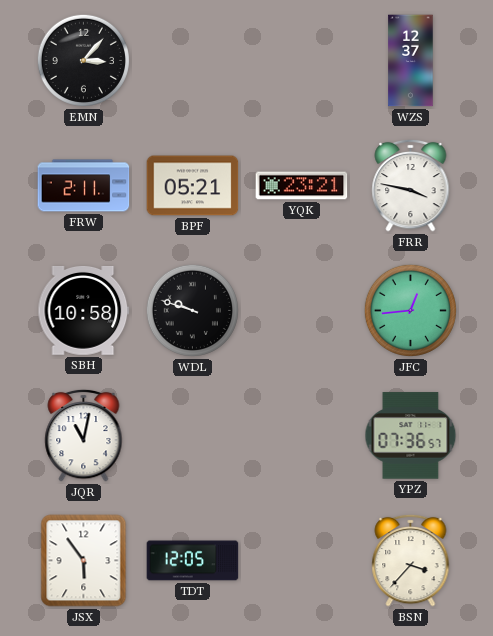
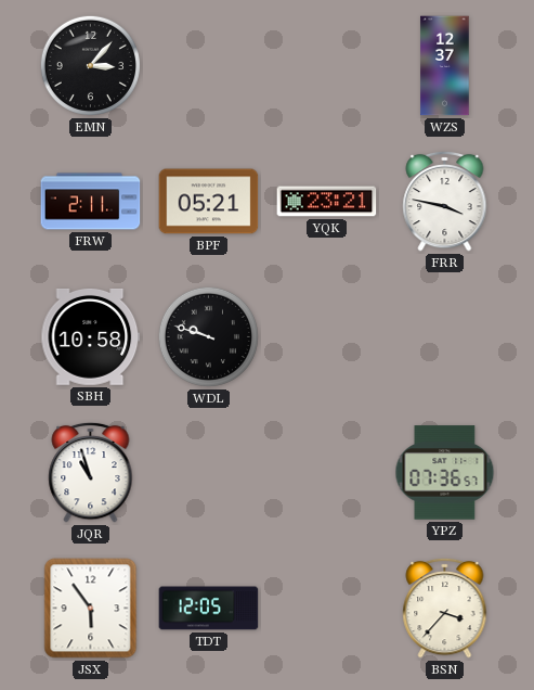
JFC: 12:44 -> none
JQR: 11:02 -> 10:57
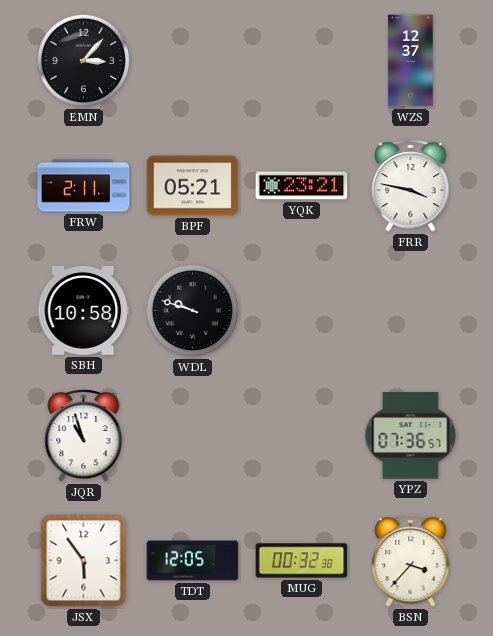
MUG: none -> 00:32
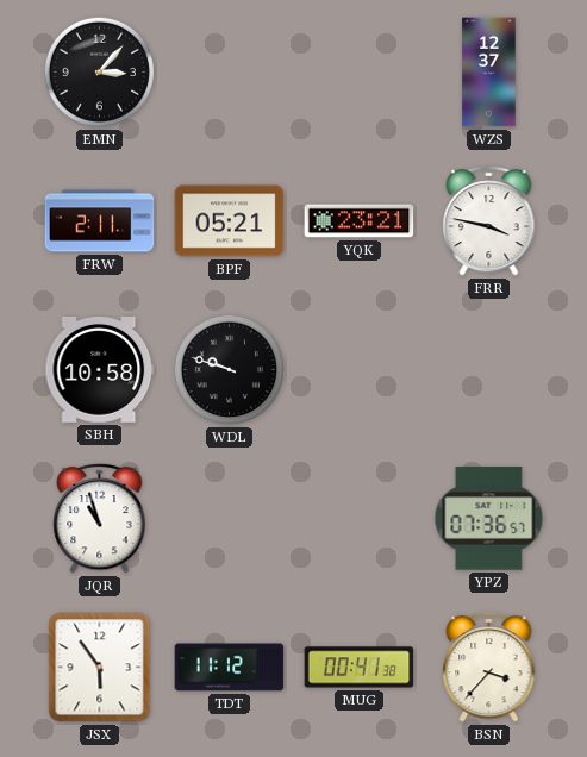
TDT: 12:05 -> 11:12
MUG: 00:32 -> 00:41
